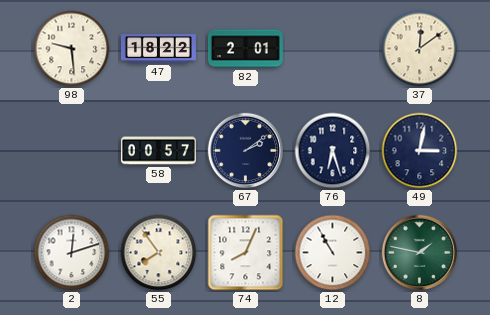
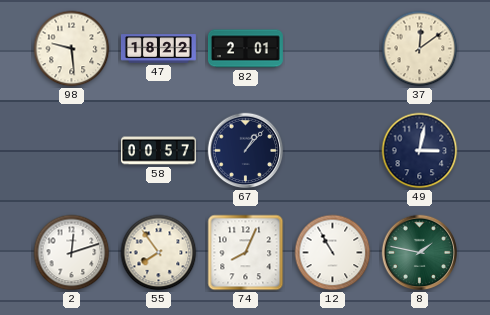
67: 2:09 -> 1:07
76: 6:27 -> none
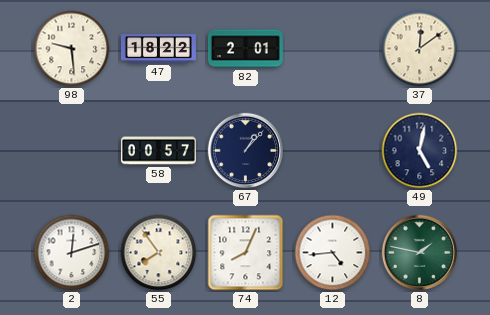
49: 3:02 -> 5:02
12: 10:55 -> 4:44
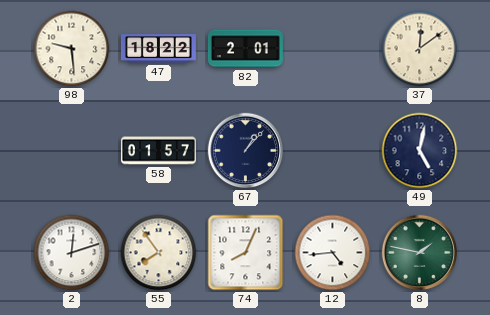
58: 00:57 -> 01:57
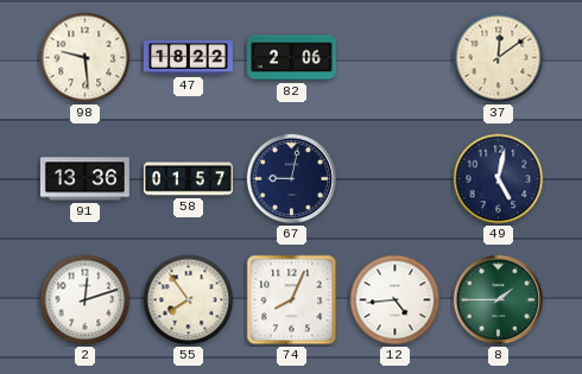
82: 2:01 -> 2:06
91: none -> 13:36
67: 1:07 -> 9:02
8: 1:47 -> 1:45
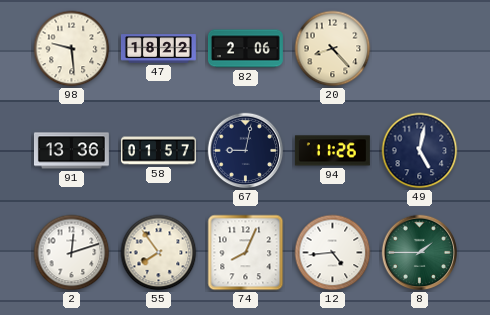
20: none -> 8:23
37: 12:09 -> none
94: none -> 11:26
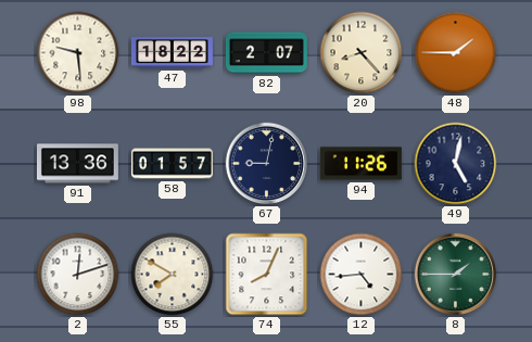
82: 2:06 -> 2:07
48: none -> 1:45
55: 7:54 -> 7:50
